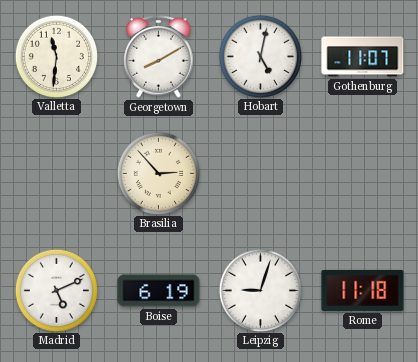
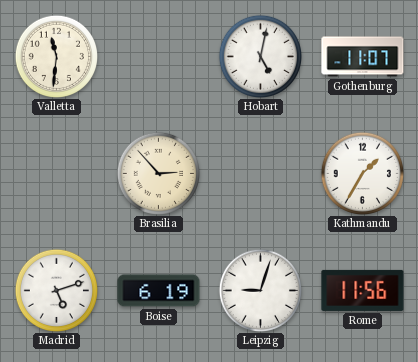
Georgetown: 8:10 -> none
Kathmandu: none -> 1:35
Madrid: 5:11 -> 5:12
Rome: 11:18 -> 11:56
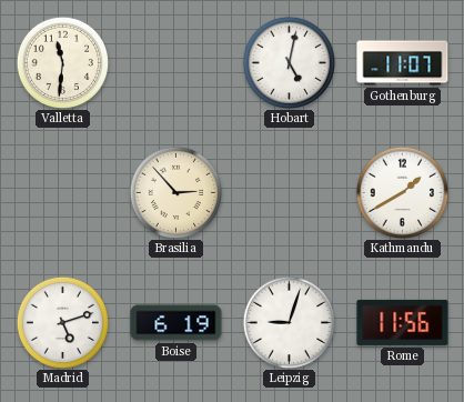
Kathmandu: 1:35 -> 1:40
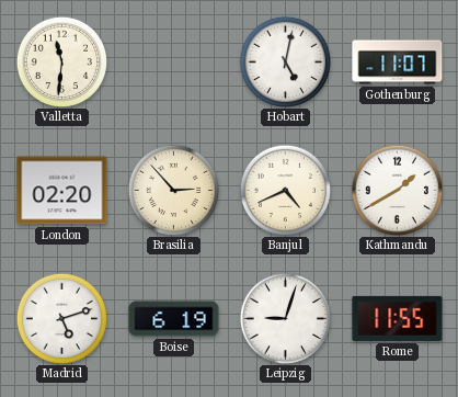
London: none -> 02:20
Banjul: none -> 4:41
Rome: 11:56 -> 11:55
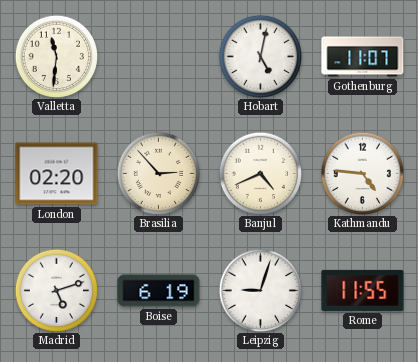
Kathmandu: 1:40 -> 4:46
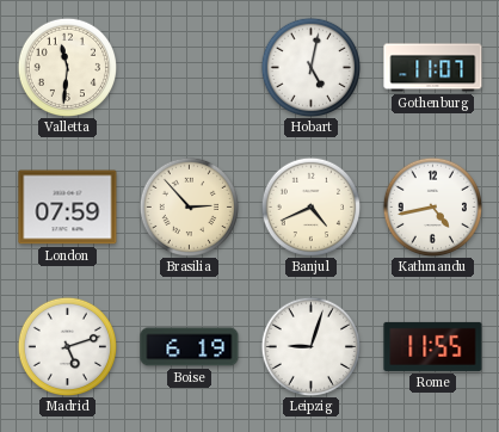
London: 02:20 -> 07:59
Kathmandu: 4:46 -> 4:43
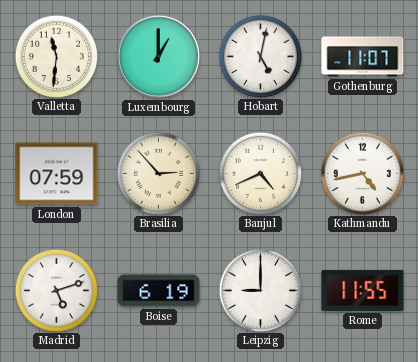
Luxembourg: none -> 1:00
Leipzig: 9:03 -> 9:00
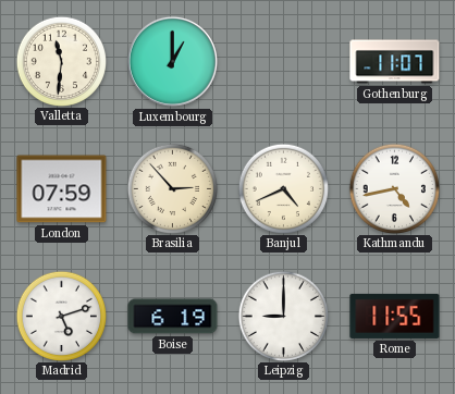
Hobart: 5:02 -> none
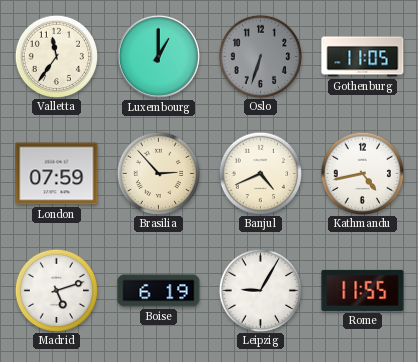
Valletta: 11:31 -> 11:36
Oslo: none -> 6:33
Gothenburg: 11:07 -> 11:05
Leipzig: 9:00 -> 9:05
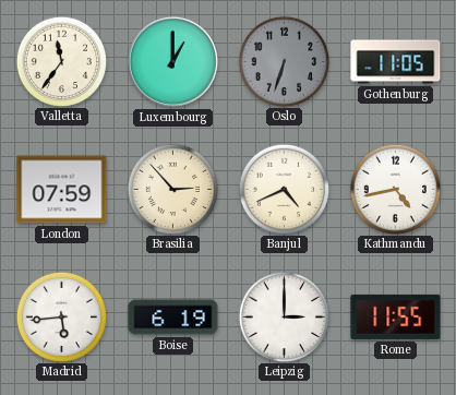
Madrid: 5:12 -> 5:44
Leipzig: 9:05 -> 3:00
